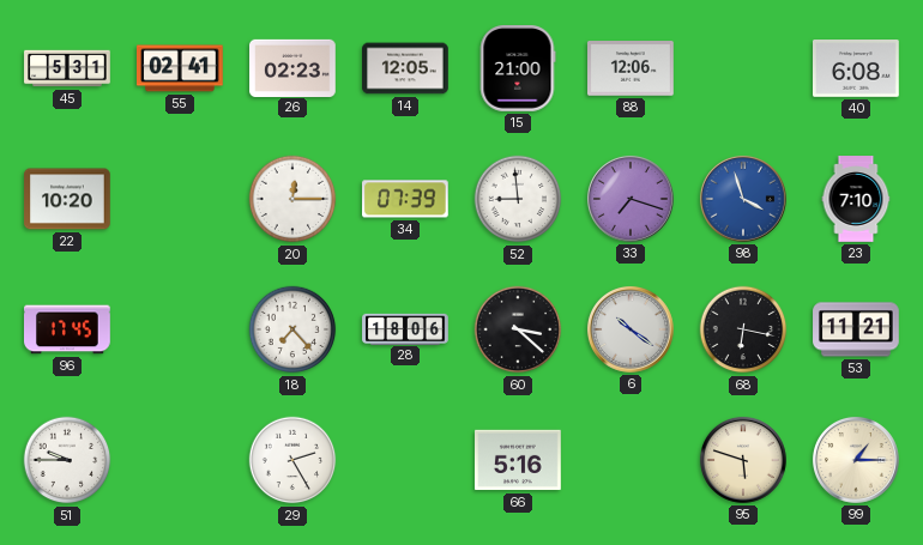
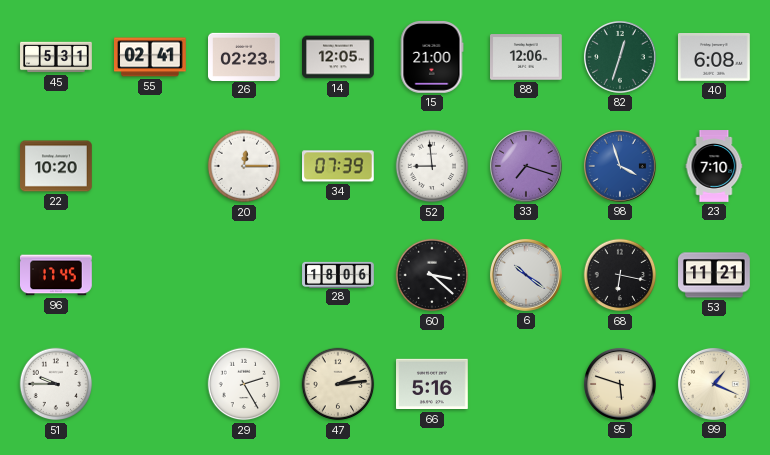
82: none -> 12:33
18: 7:23 -> none
47: none -> 2:14
99: 1:15 -> 1:19
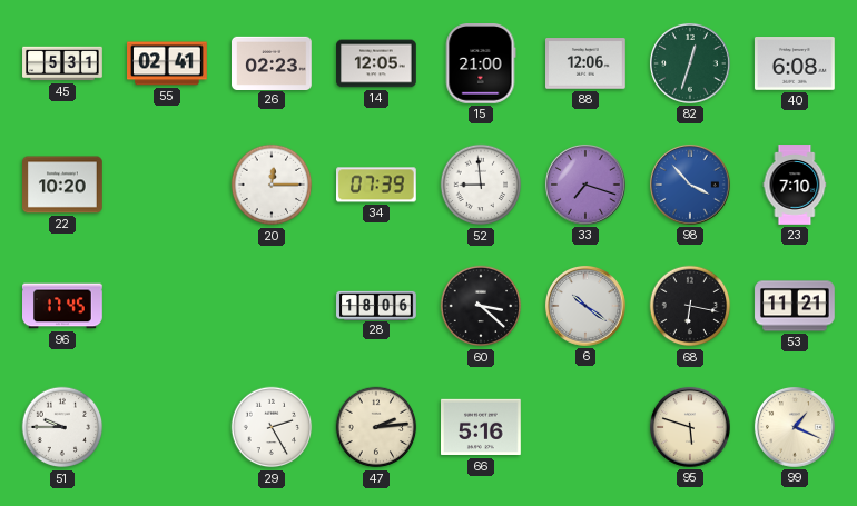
98: 3:57 -> 3:53
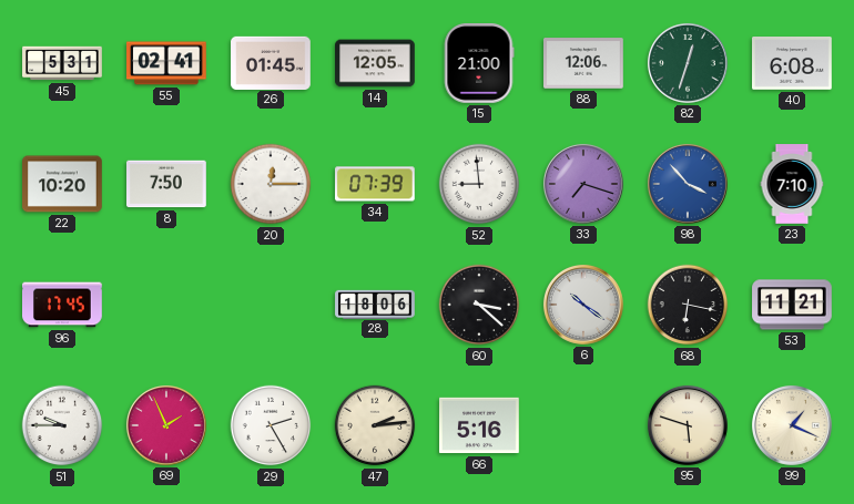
26: 02:23 -> 01:45
8: none -> 7:50
69: none -> 1:56
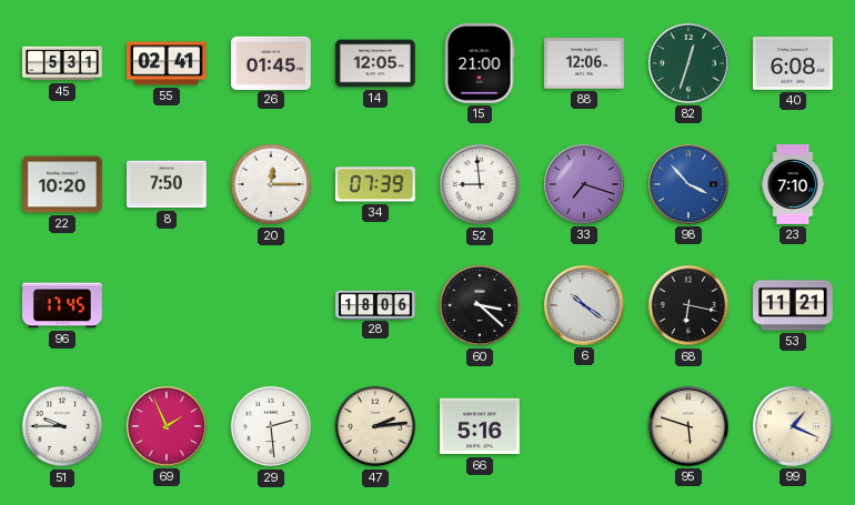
29: 2:25 -> 2:29
